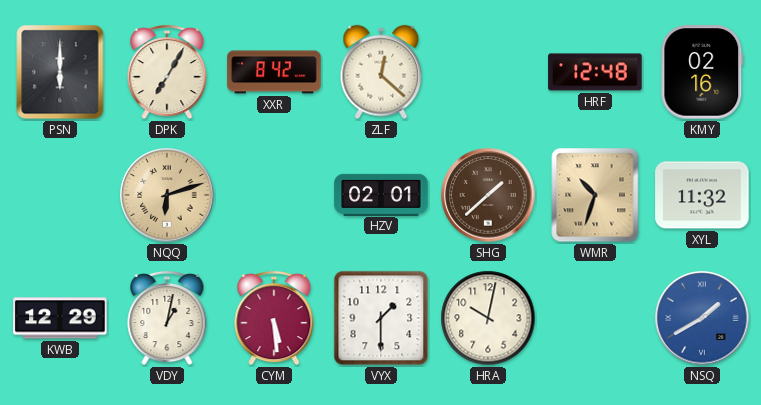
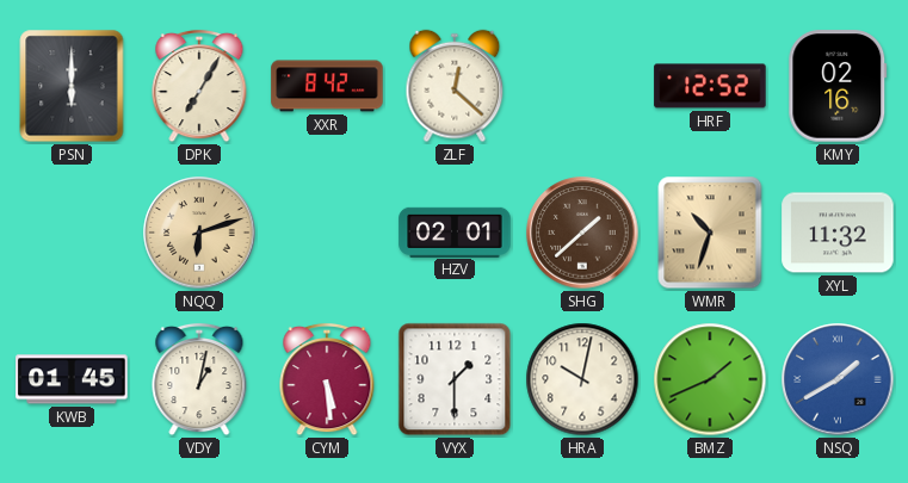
HRF: 12:48 -> 12:52
KWB: 12:29 -> 01:45
BMZ: none -> 1:41
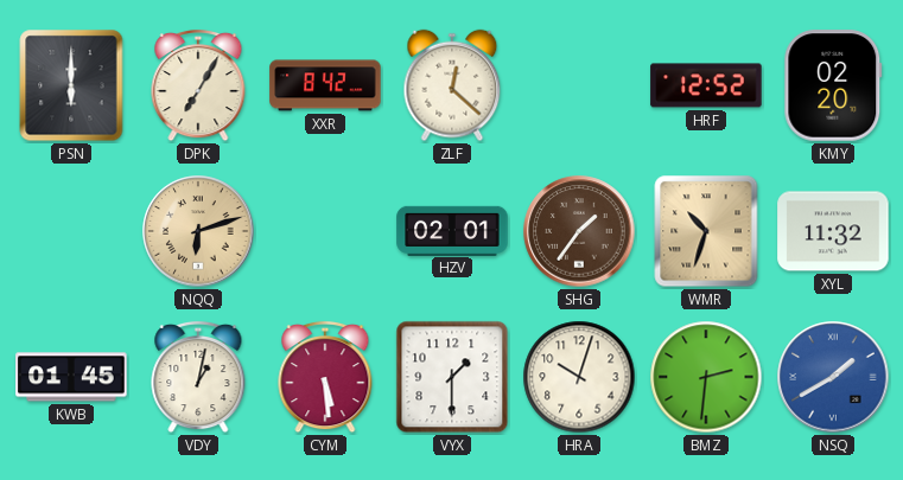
KMY: 02:16 -> 02:20
SHG: 1:38 -> 1:36
HRA: 10:02 -> 10:03
BMZ: 1:41 -> 2:31
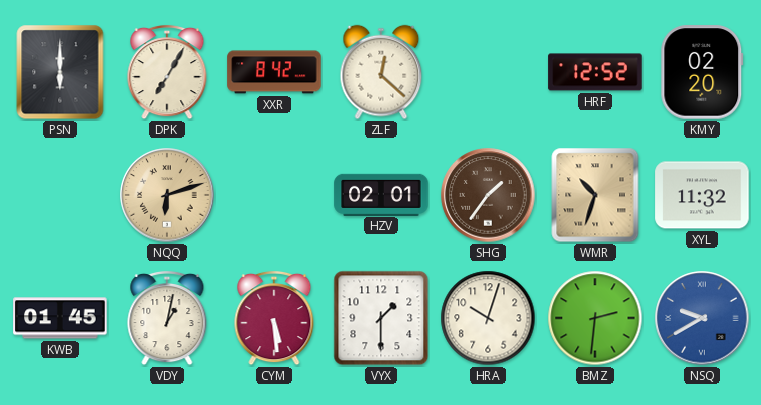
NSQ: 1:40 -> 9:40
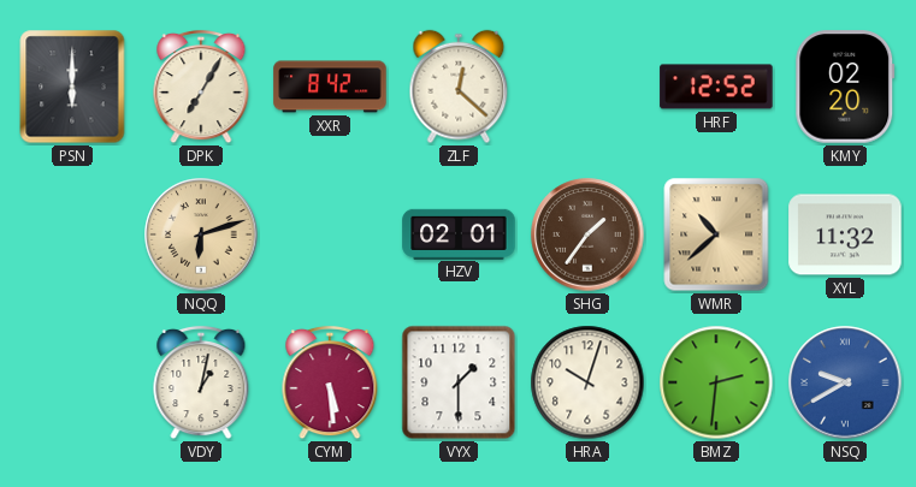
WMR: 10:33 -> 10:38
KWB: 01:45 -> none
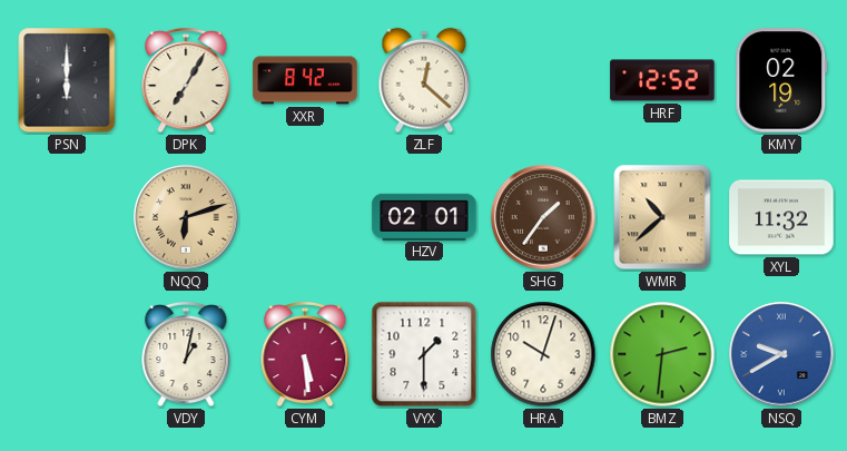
KMY: 02:20 -> 02:19
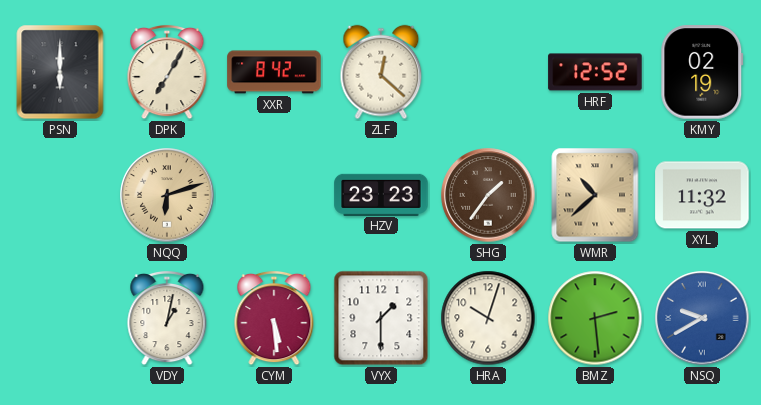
HZV: 02:01 -> 23:23
BMZ: 2:31 -> 2:29
